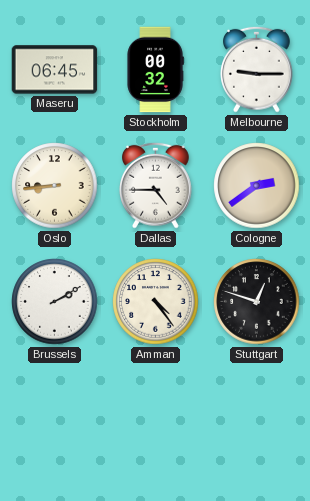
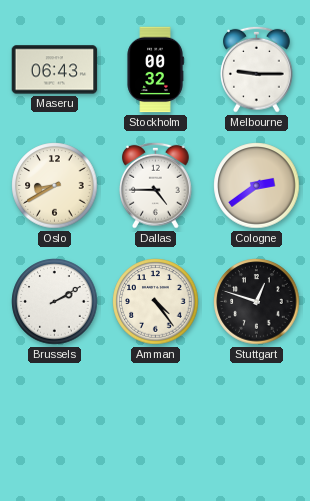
Maseru: 06:45 -> 06:43
Oslo: 8:44 -> 8:40
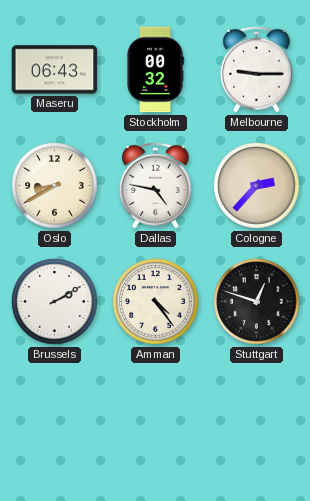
Dallas: 4:45 -> 4:47
Cologne: 2:39 -> 2:37
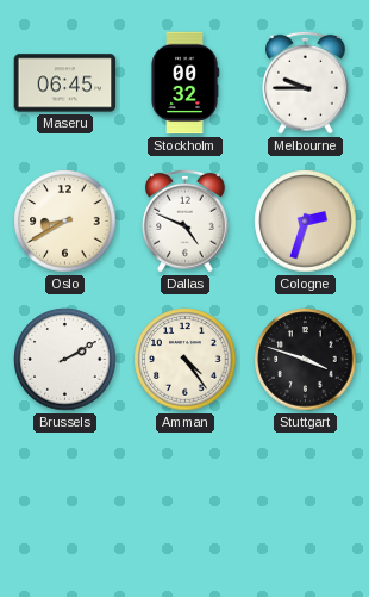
Maseru: 06:43 -> 06:45
Melbourne: 9:15 -> 9:45
Dallas: 4:47 -> 4:49
Cologne: 2:37 -> 2:33
Stuttgart: 12:48 -> 3:48
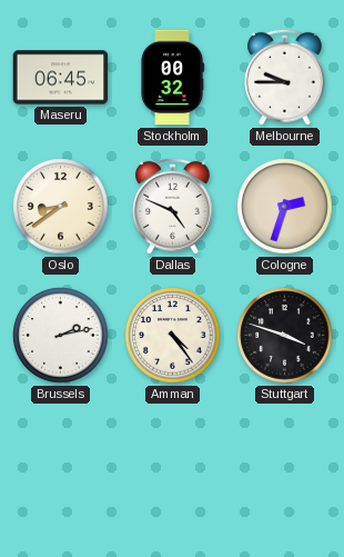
Oslo: 8:40 -> 8:39
Brussels: 2:10 -> 2:13
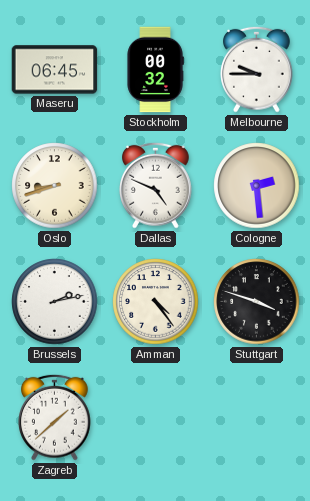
Oslo: 8:39 -> 8:42
Cologne: 2:33 -> 2:29
Zagreb: none -> 1:38
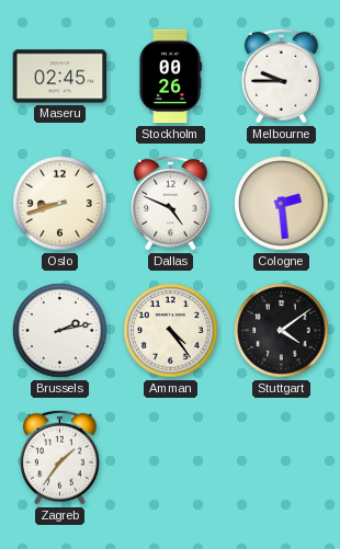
Maseru: 06:45 -> 02:45
Stockholm: 00:32 -> 00:26
Stuttgart: 3:48 -> 4:09
Zagreb: 1:38 -> 1:36
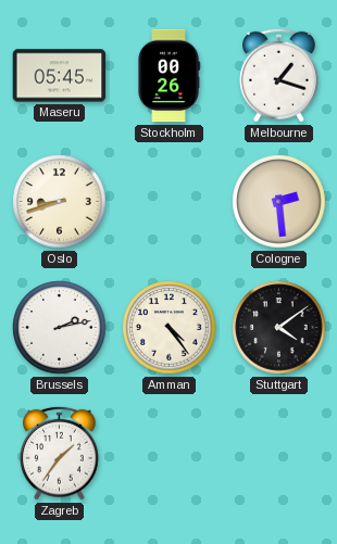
Maseru: 02:45 -> 05:45
Melbourne: 9:45 -> 1:18
Dallas: 4:49 -> none
